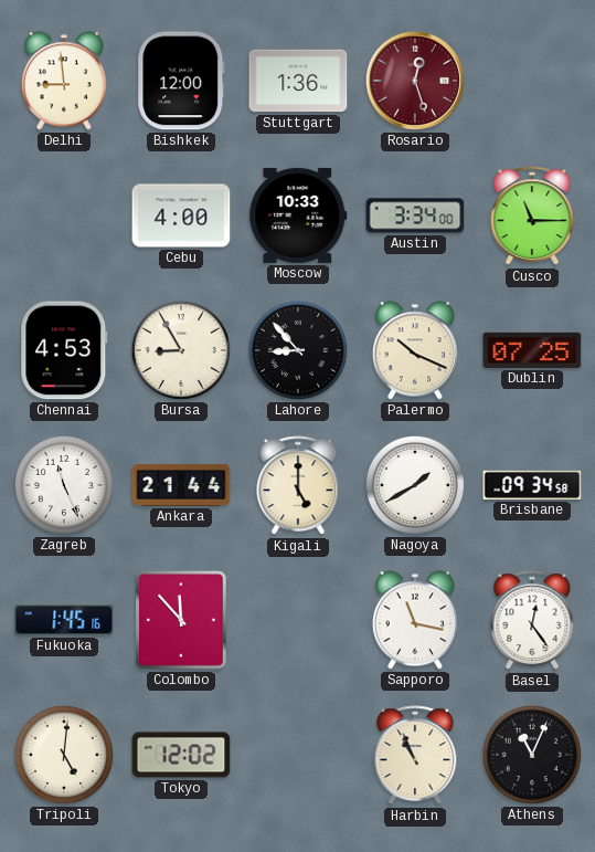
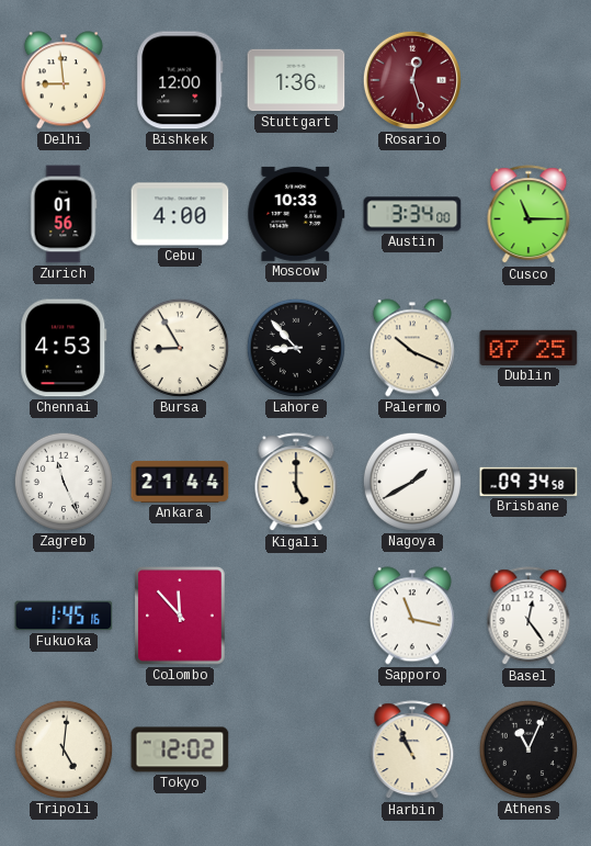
Zurich: none -> 01:56
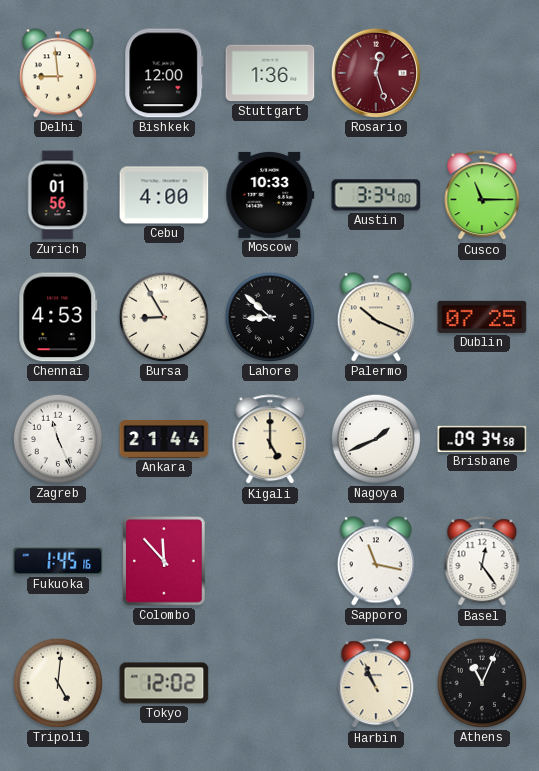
Lahore: 8:53 -> 8:52
Nagoya: 1:40 -> 1:41
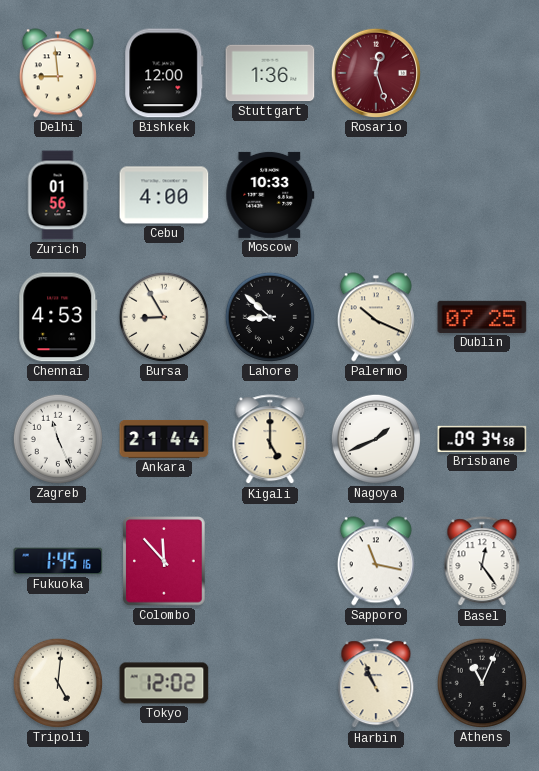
Austin: 3:34 -> none
Cusco: 11:15 -> none
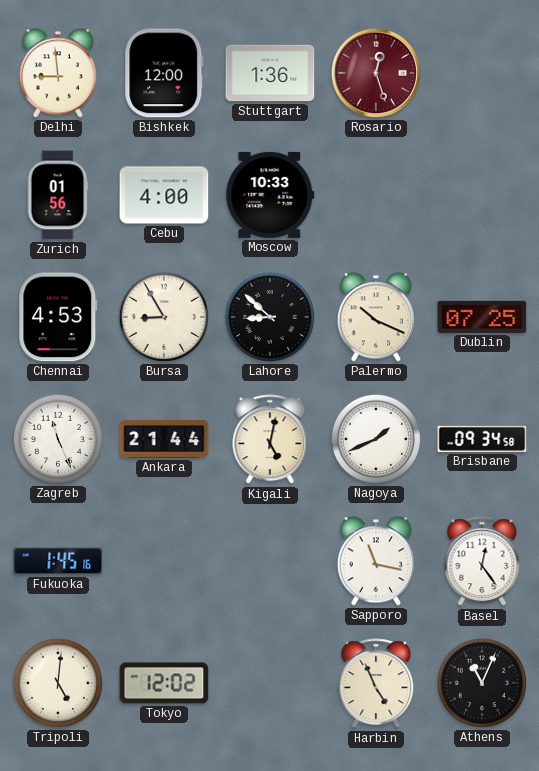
Kigali: 5:00 -> 5:02
Colombo: 11:53 -> none
Harbin: 10:56 -> 4:56
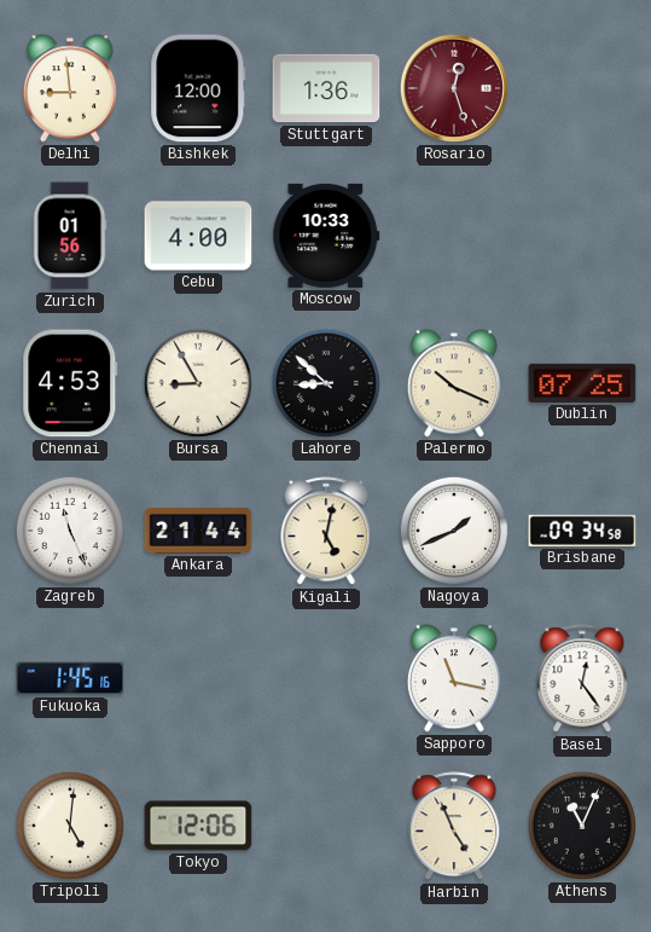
Tokyo: 12:02 -> 12:06
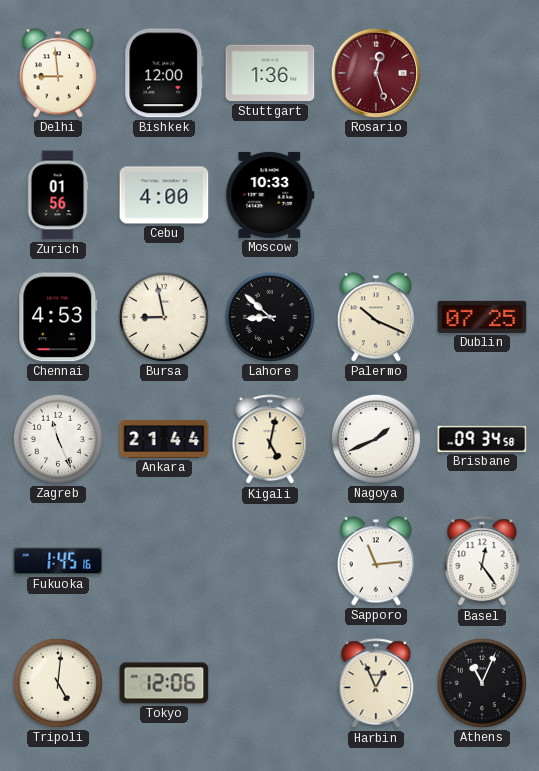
Bursa: 8:55 -> 8:58
Sapporo: 11:17 -> 11:14
Harbin: 4:56 -> 12:56
